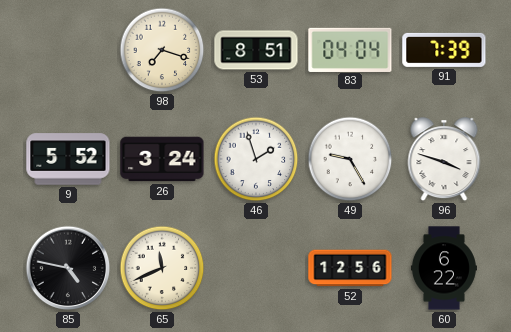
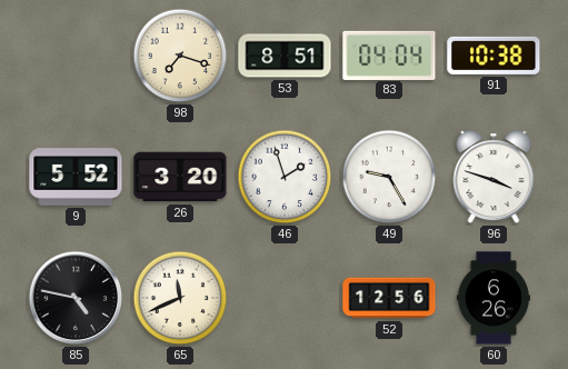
91: 7:39 -> 10:38
26: 3:24 -> 3:20
60: 6:22 -> 6:26
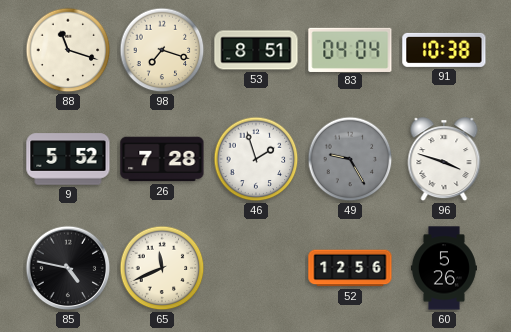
88: none -> 11:18
26: 3:20 -> 7:28
49 dial: white -> grey
60: 6:26 -> 5:26
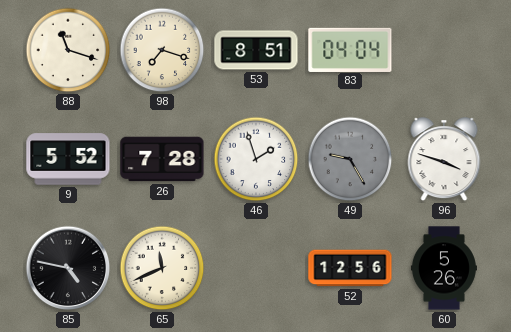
91: 10:38 -> none
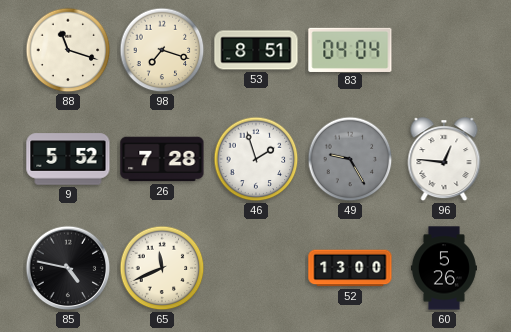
96: 3:48 -> 12:46
52: 12:56 -> 13:00
